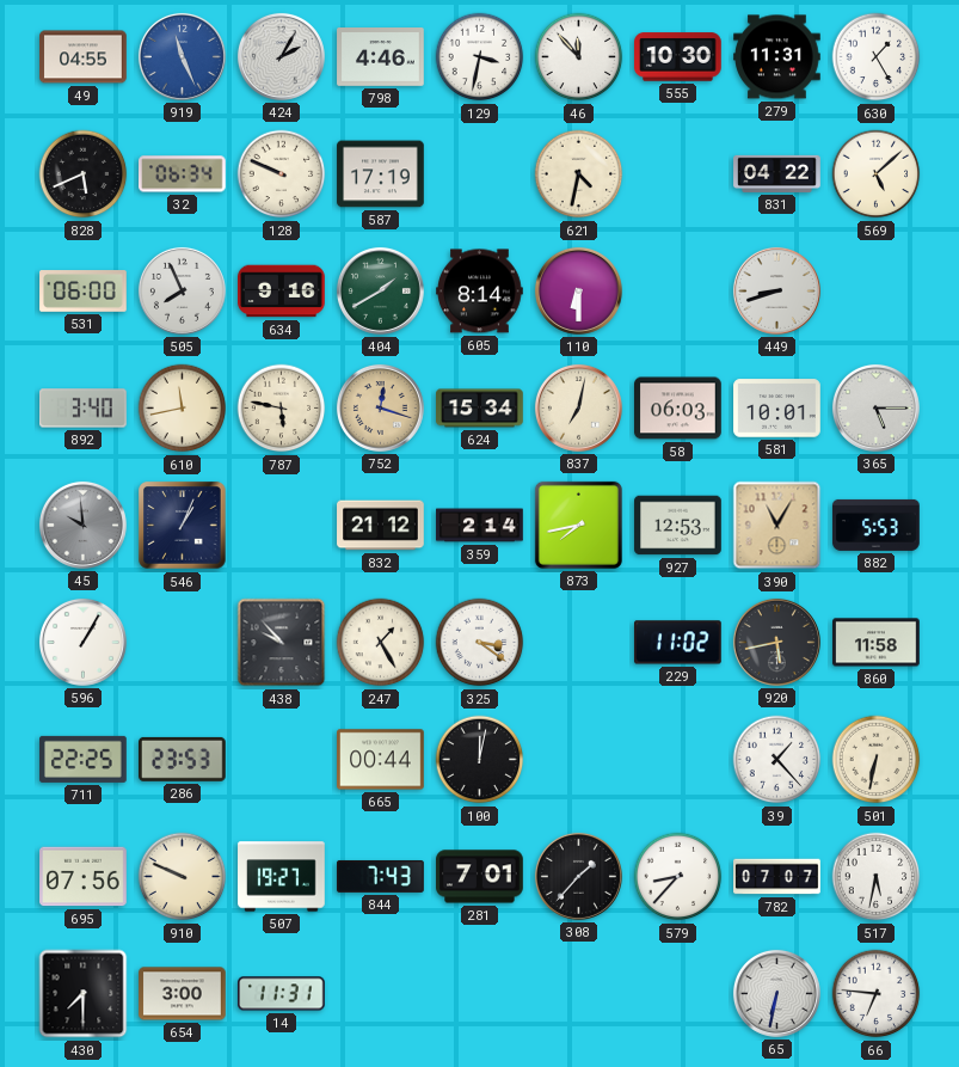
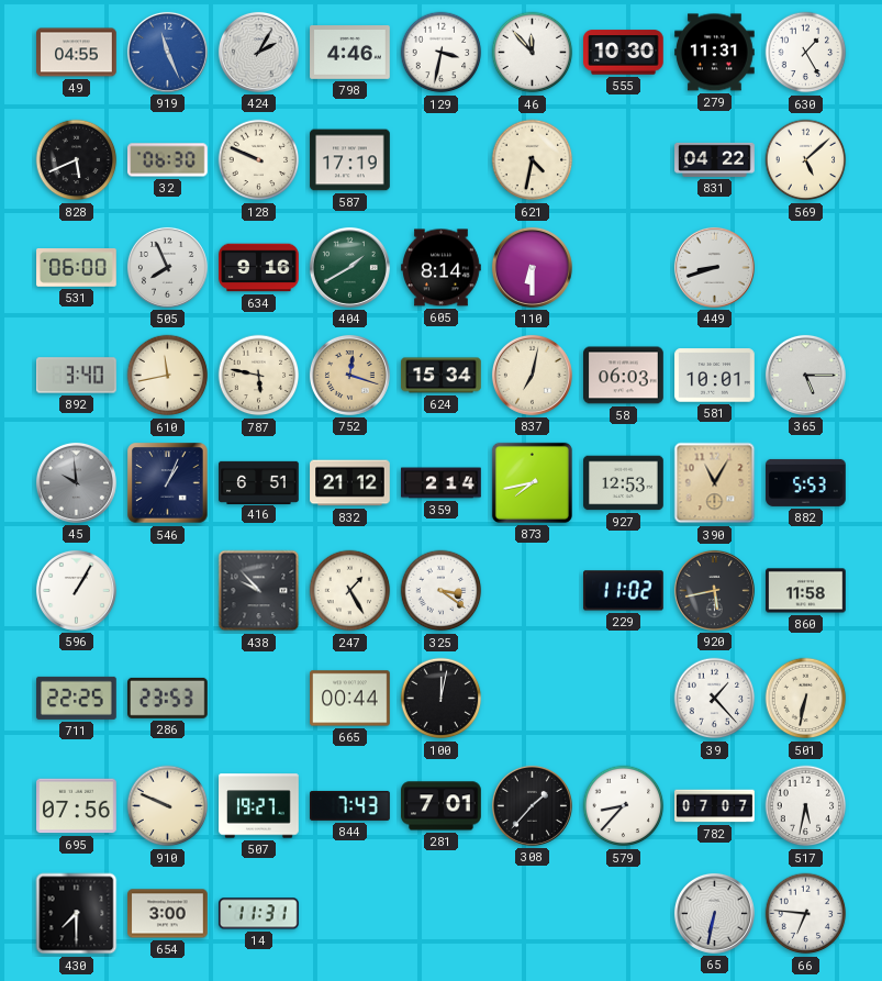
32: 06:34 -> 06:30
416: none -> 6:51
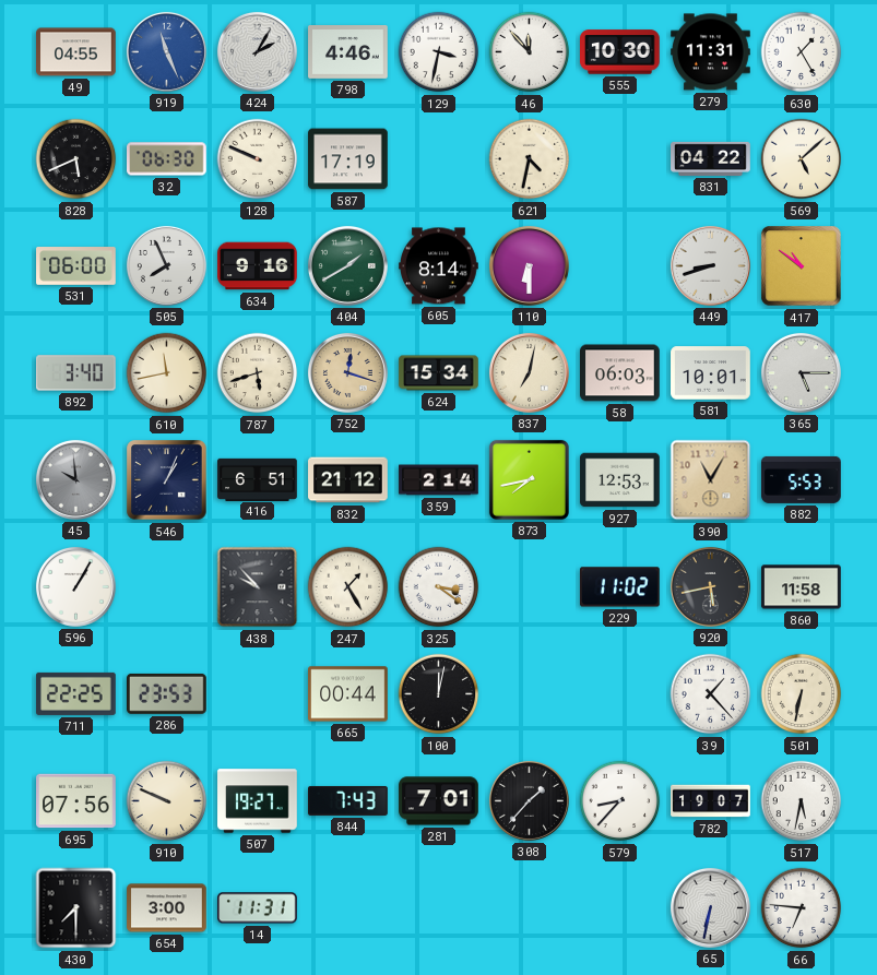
417: none -> 10:51
787: 5:47 -> 5:42
782: 07:07 -> 19:07
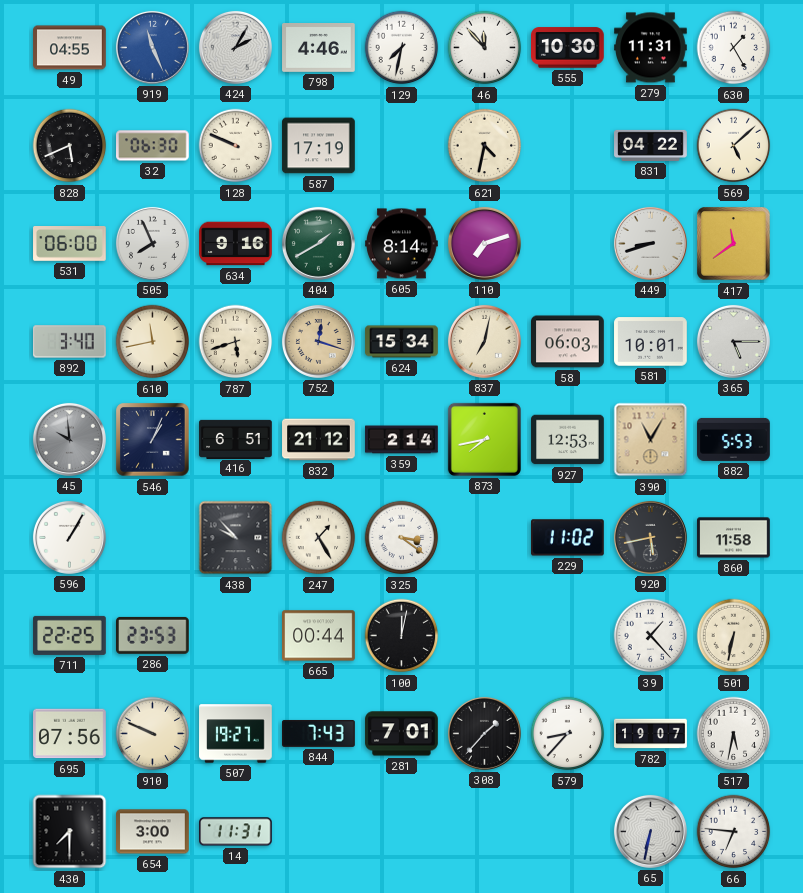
129: 3:32 -> 7:32
110: 6:30 -> 7:12
417: 10:51 -> 11:39
